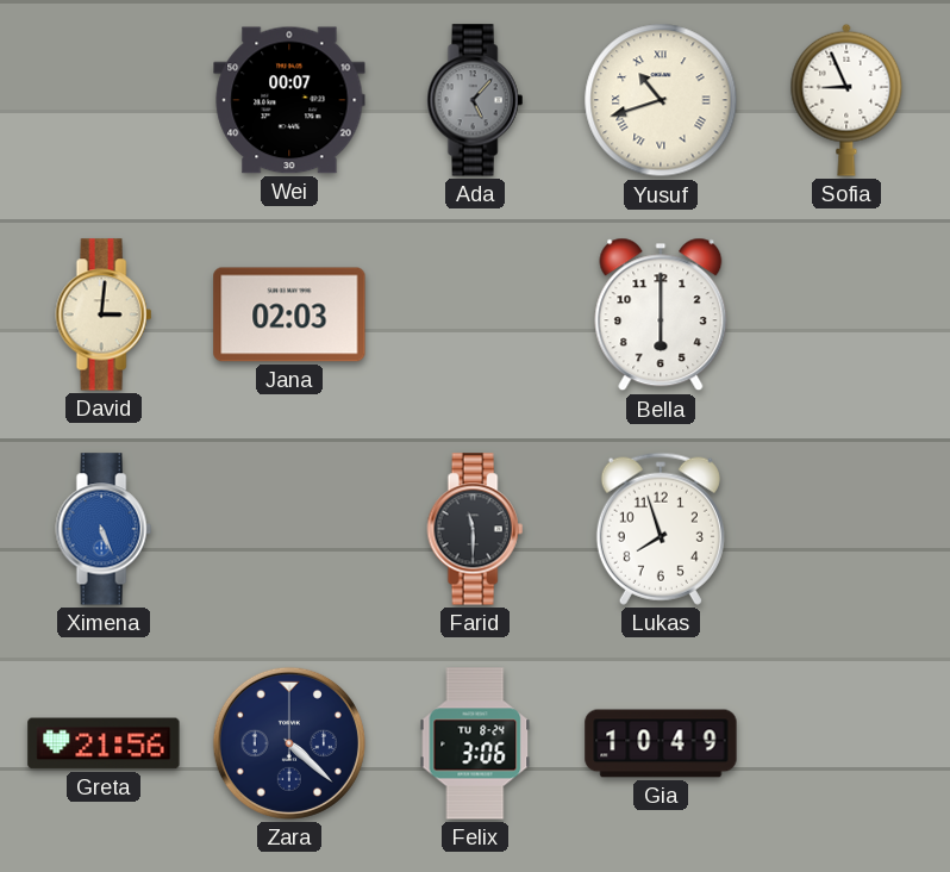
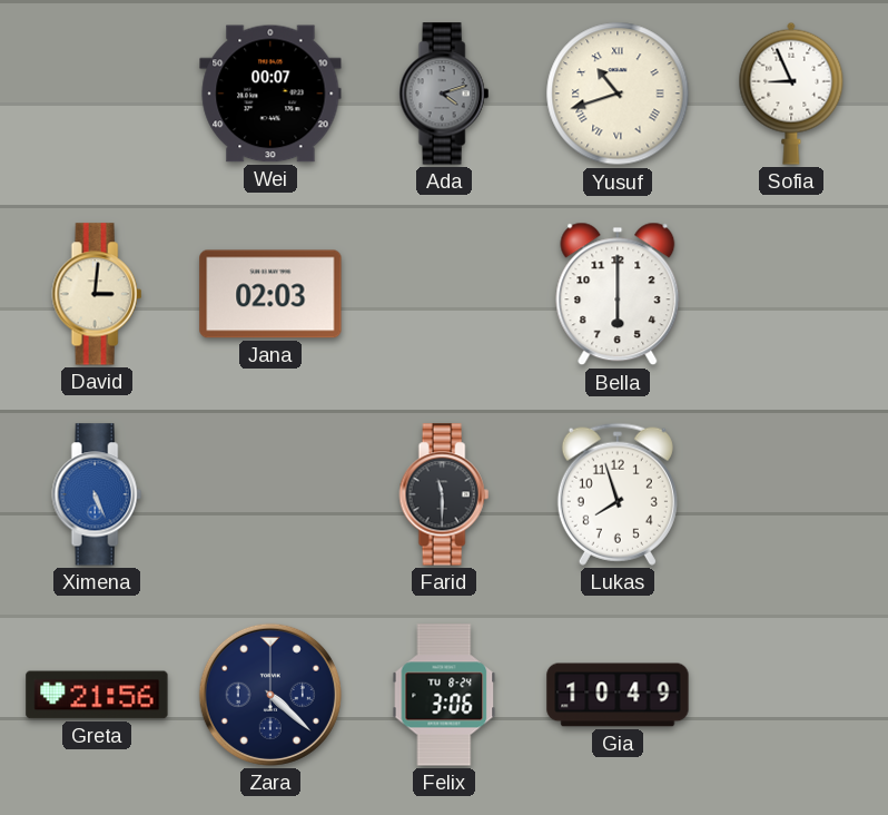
Ada: 5:07 -> 4:12
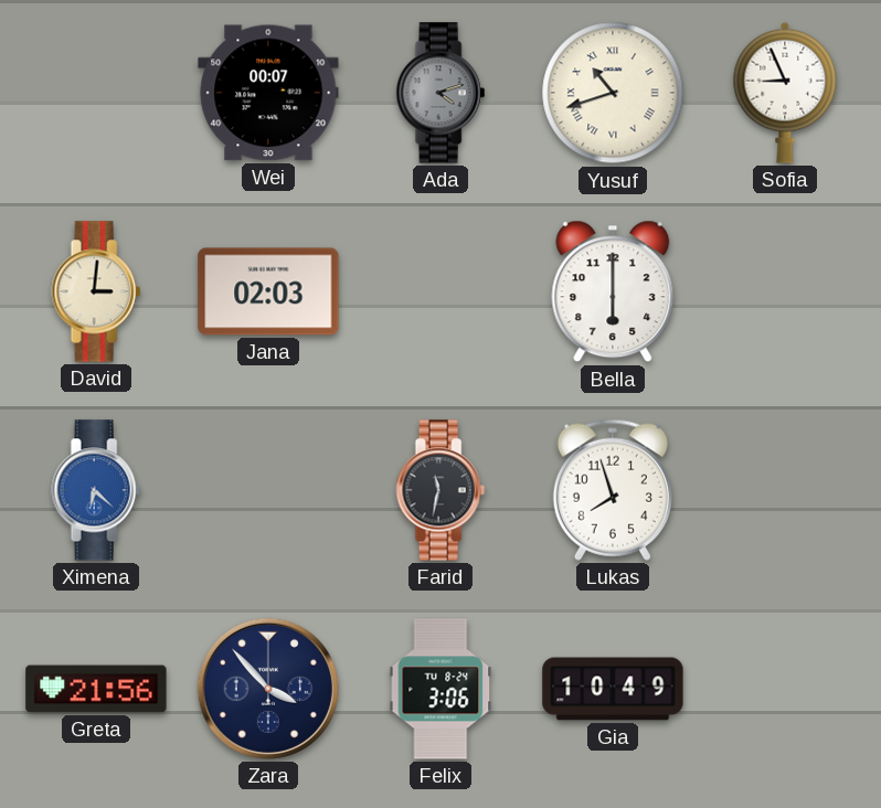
Ximena: 5:26 -> 6:22
Farid: 11:30 -> 11:32
Zara: 4:22 -> 3:53
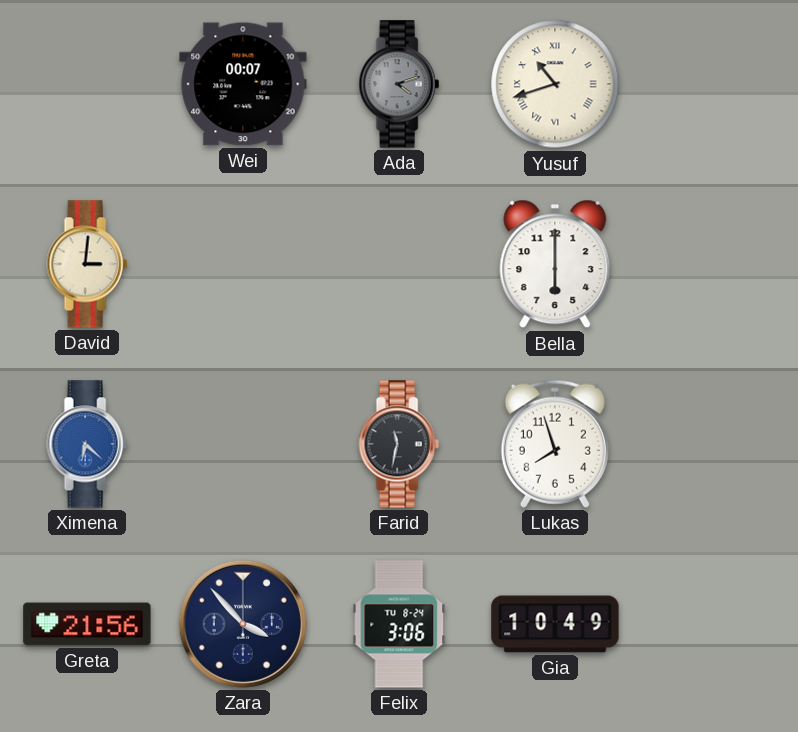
Sofia: 8:56 -> none
Jana: 02:03 -> none
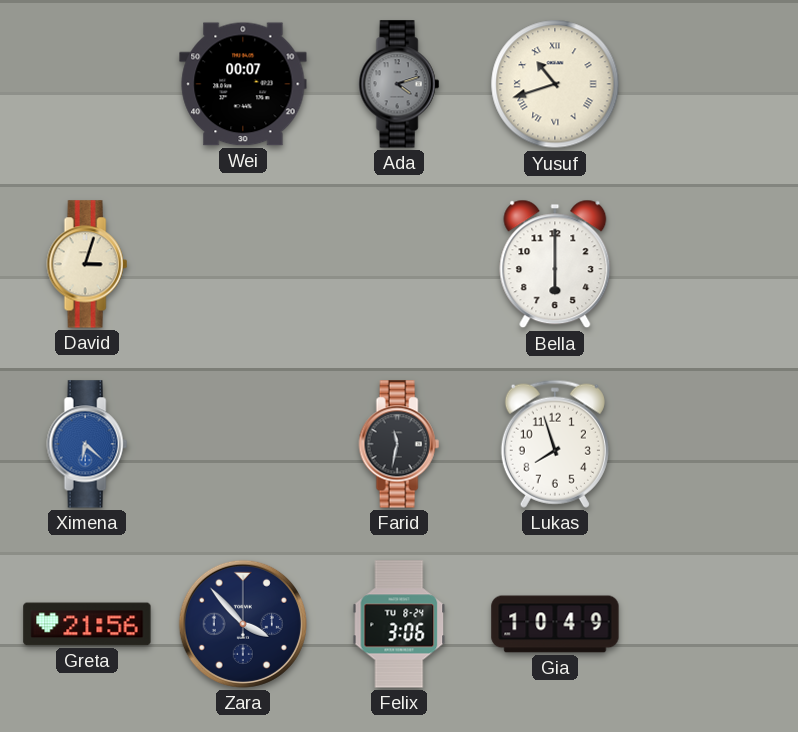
David: 3:01 -> 3:03
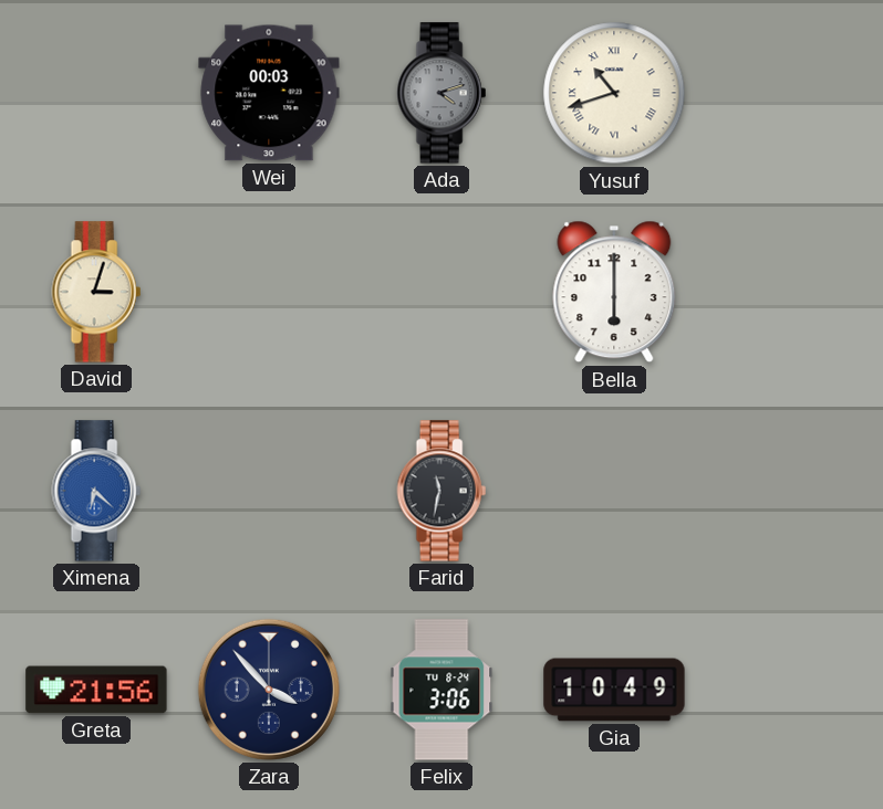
Wei: 00:07 -> 00:03
Lukas: 7:57 -> none
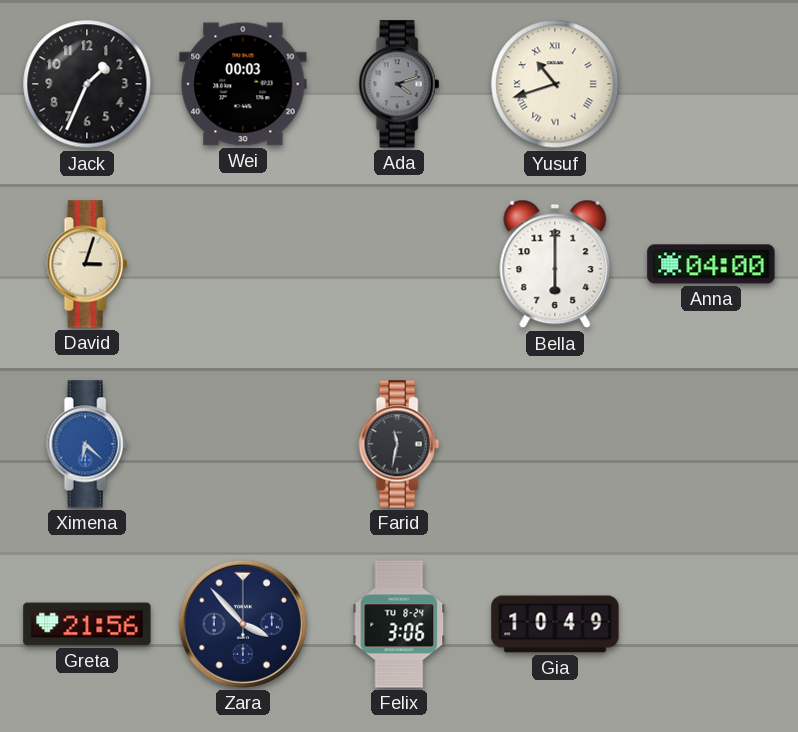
Jack: none -> 1:34
Anna: none -> 04:00
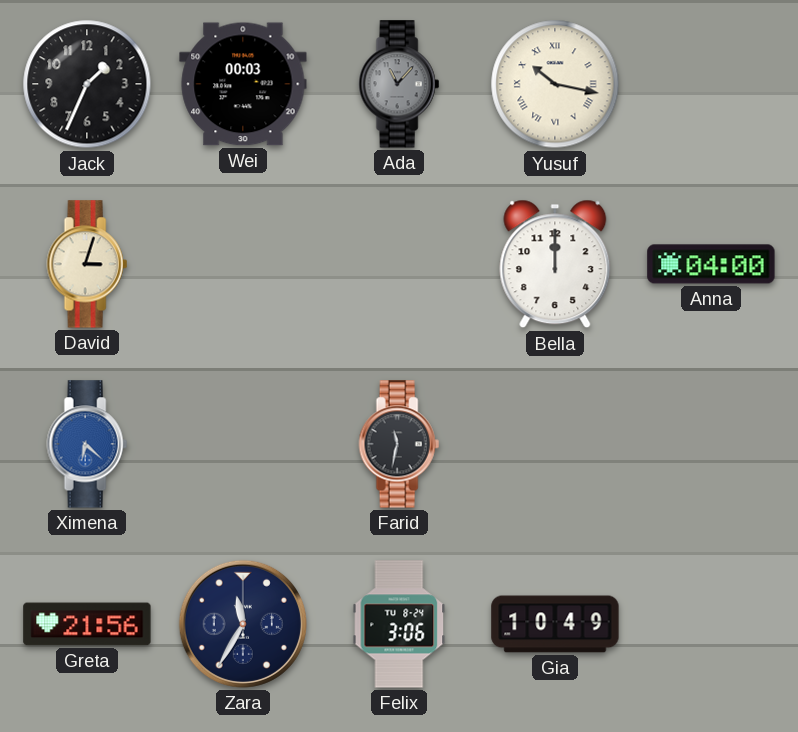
Ada: 4:12 -> 11:07
Yusuf: 10:42 -> 10:17
Bella: 6:00 -> 12:00
Zara: 3:53 -> 11:35
